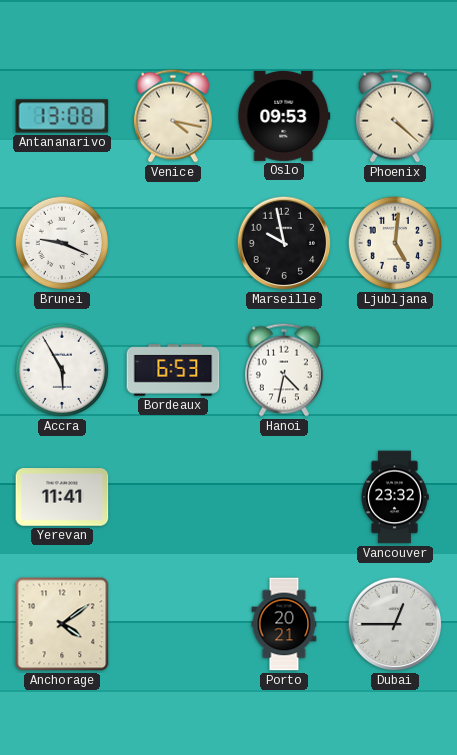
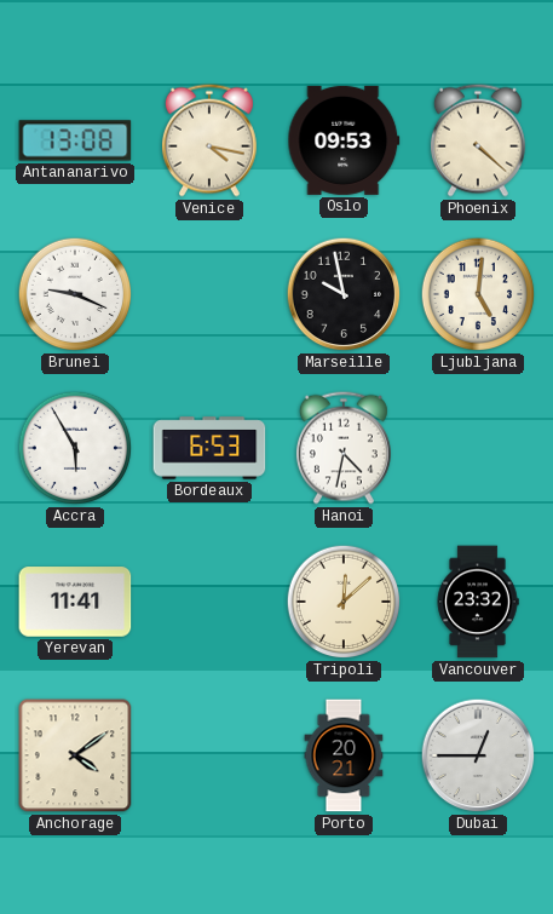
Tripoli: none -> 12:08
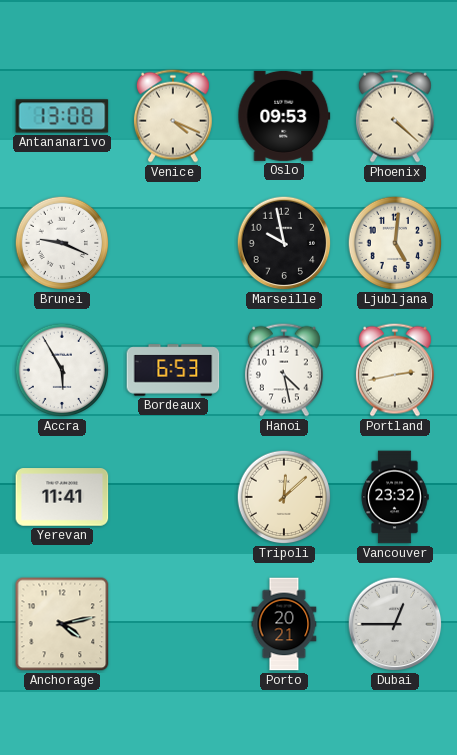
Venice: 4:17 -> 4:19
Hanoi: 4:32 -> 4:28
Portland: none -> 2:43
Anchorage: 4:09 -> 4:13
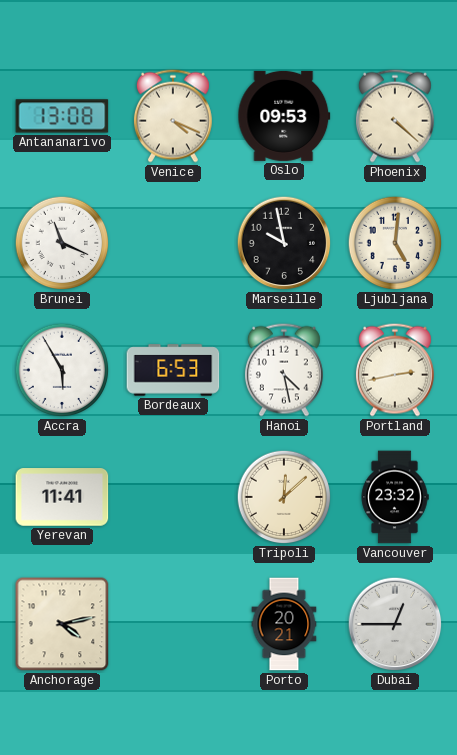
Brunei: 9:19 -> 11:19
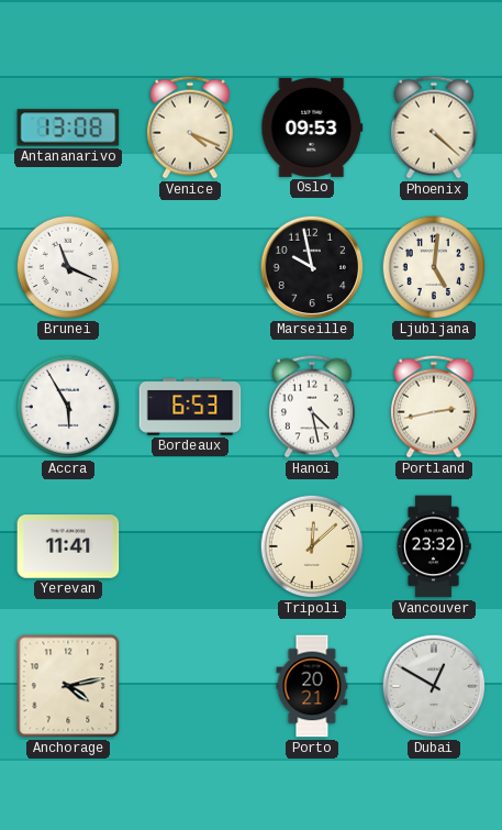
Dubai: 12:45 -> 12:50
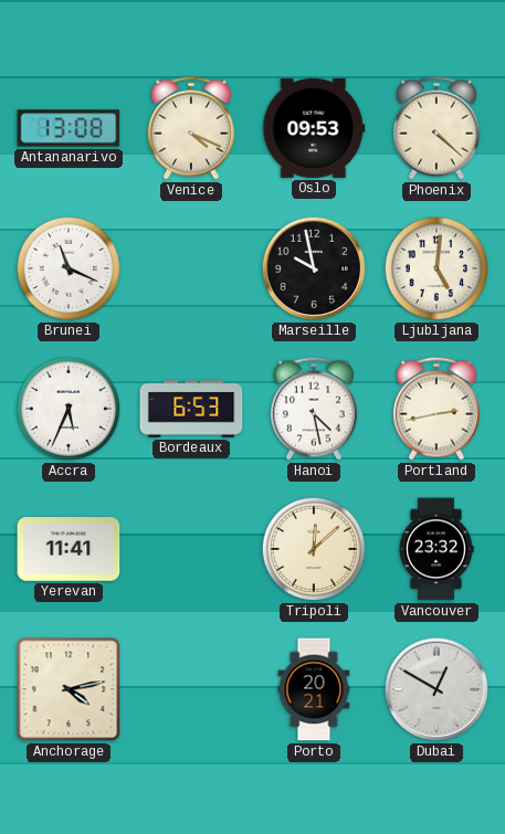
Accra: 5:55 -> 5:34
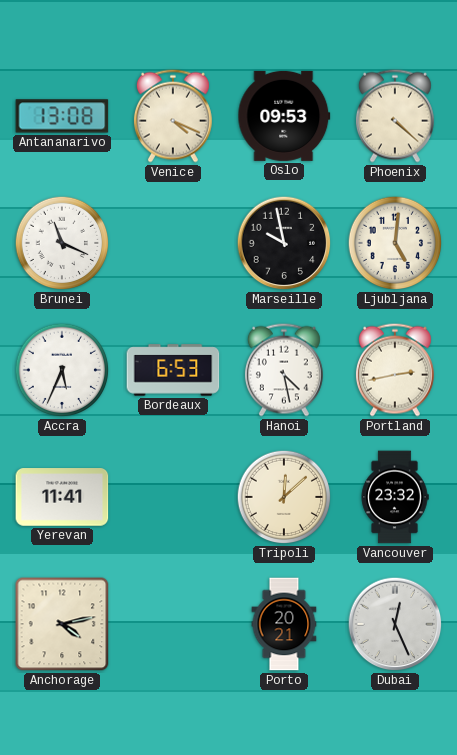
Dubai: 12:50 -> 12:26
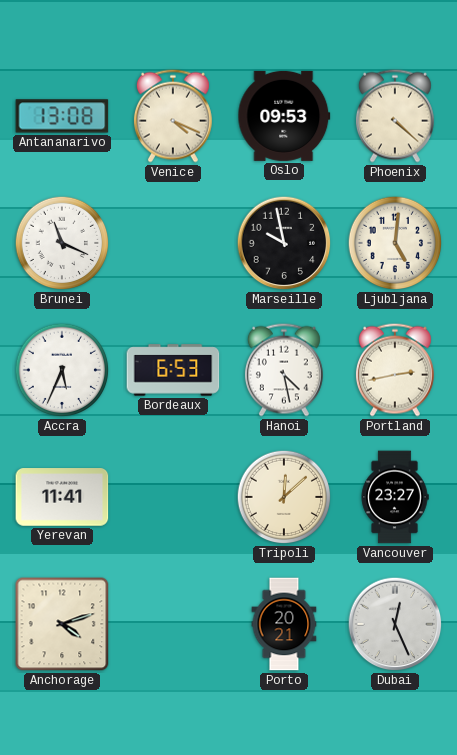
Vancouver: 23:32 -> 23:27
Anchorage: 4:13 -> 4:12
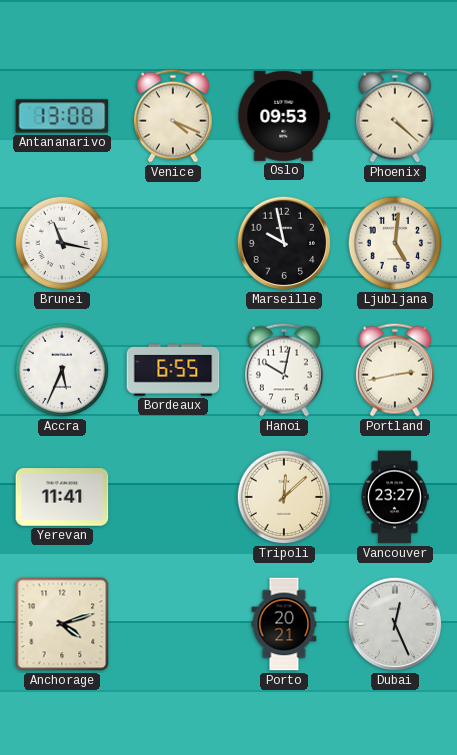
Brunei: 11:19 -> 11:17
Bordeaux: 6:53 -> 6:55
Hanoi: 4:28 -> 10:02
